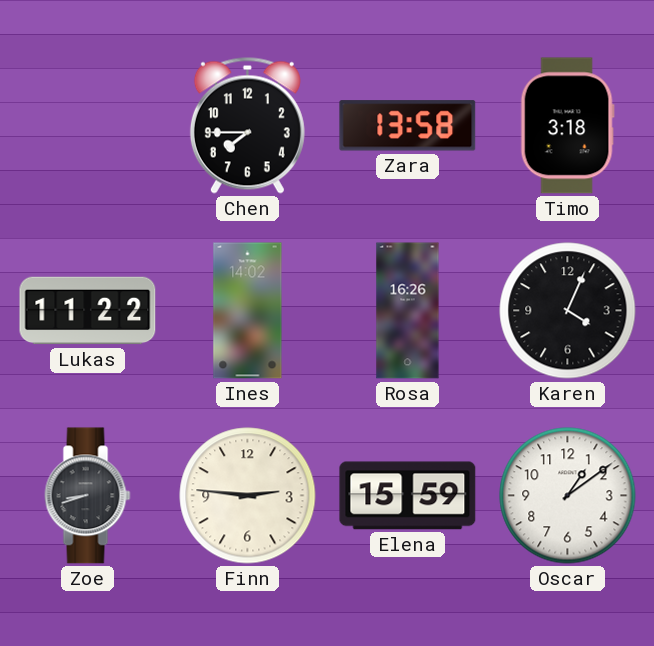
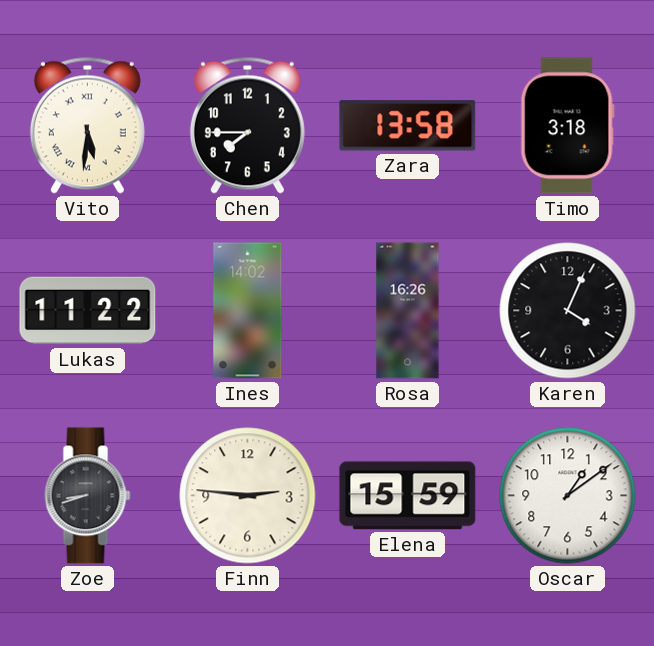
Vito: none -> 5:31
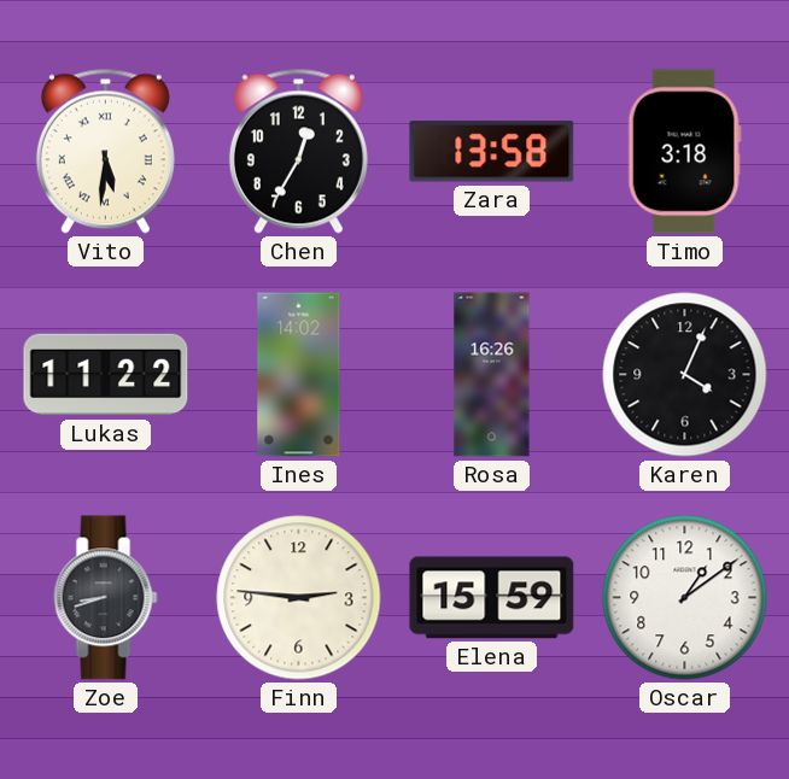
Chen: 7:45 -> 12:35
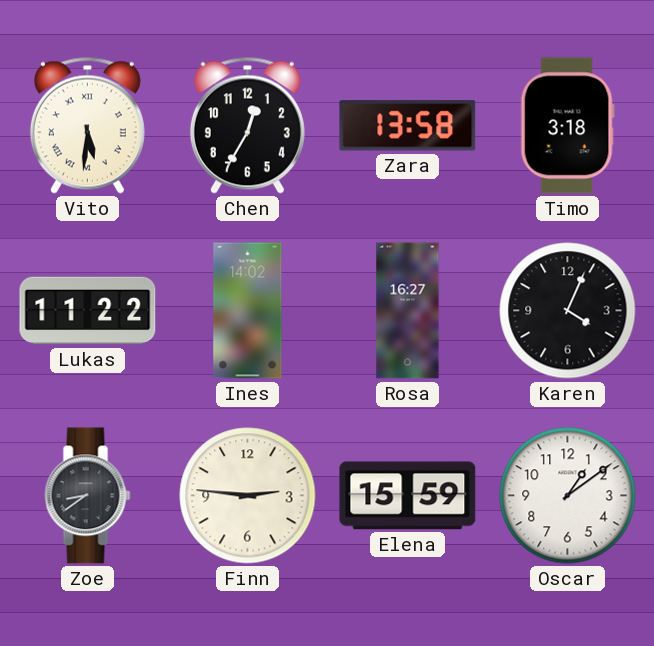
Rosa: 16:26 -> 16:27
Zoe: 8:42 -> 8:39
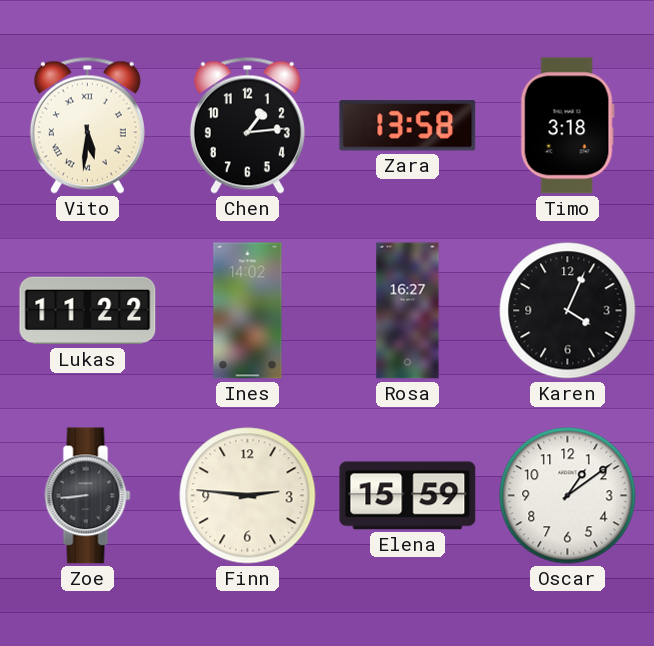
Chen: 12:35 -> 1:14
Zoe: 8:39 -> 8:44
